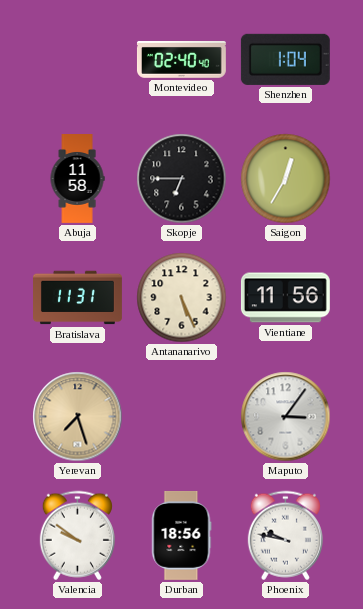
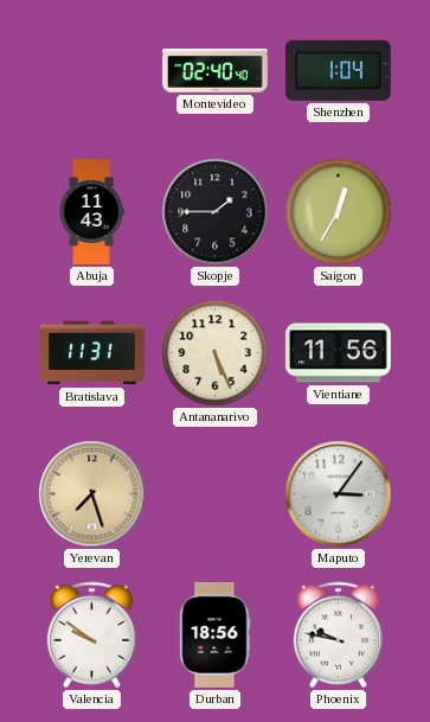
Abuja: 11:58 -> 11:43
Skopje: 6:45 -> 1:45
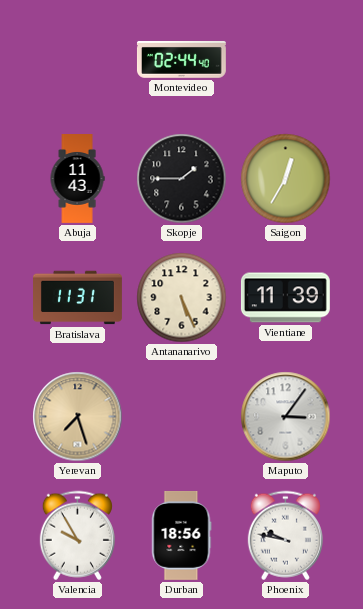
Montevideo: 02:40 -> 02:44
Shenzhen: 1:04 -> none
Vientiane: 11:56 -> 11:39
Valencia: 9:51 -> 9:55
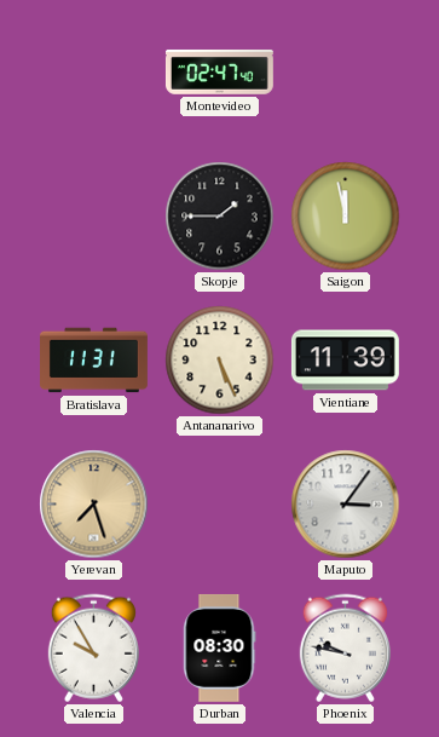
Montevideo: 02:44 -> 02:47
Abuja: 11:43 -> none
Saigon: 12:35 -> 11:58
Durban: 18:56 -> 08:30
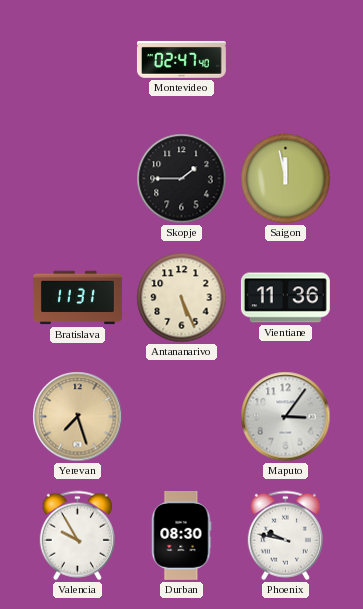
Vientiane: 11:39 -> 11:36
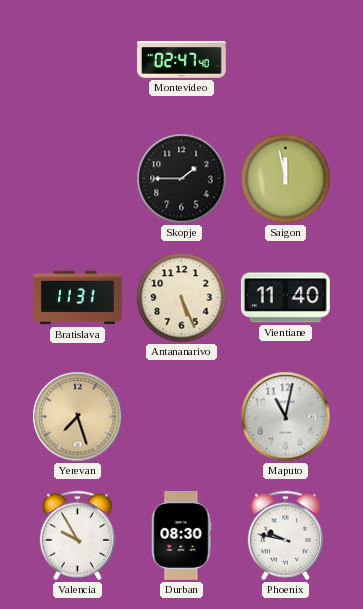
Vientiane: 11:36 -> 11:40
Maputo: 3:06 -> 11:02
